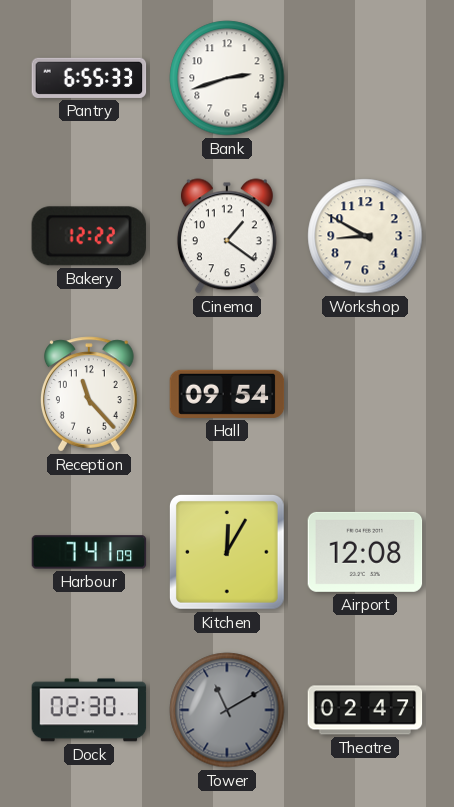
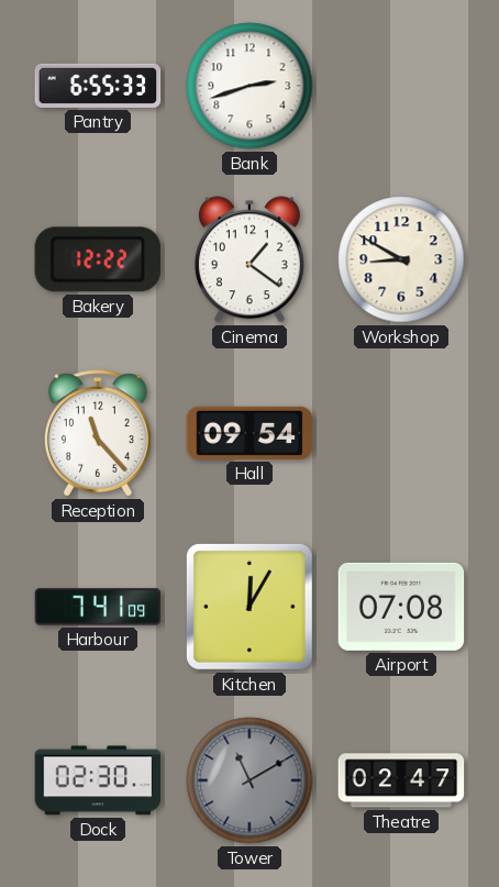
Airport: 12:08 -> 07:08
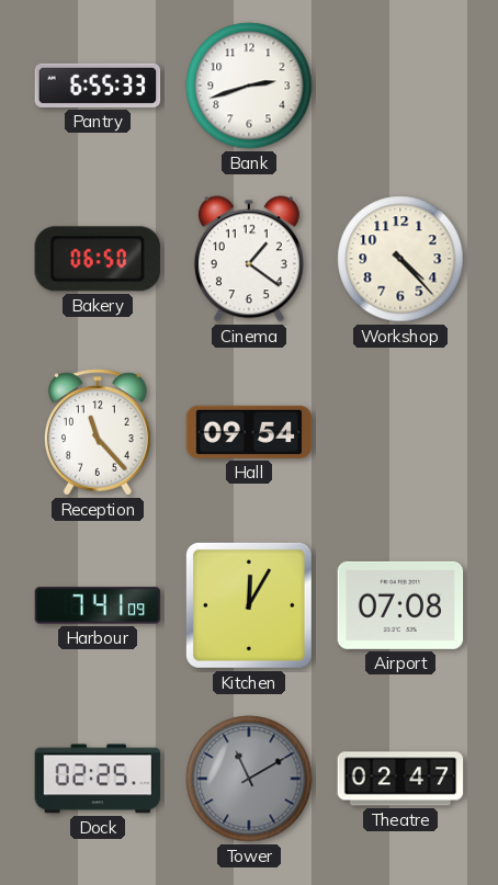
Bakery: 12:22 -> 06:50
Workshop: 8:50 -> 4:23
Dock: 02:30 -> 02:25
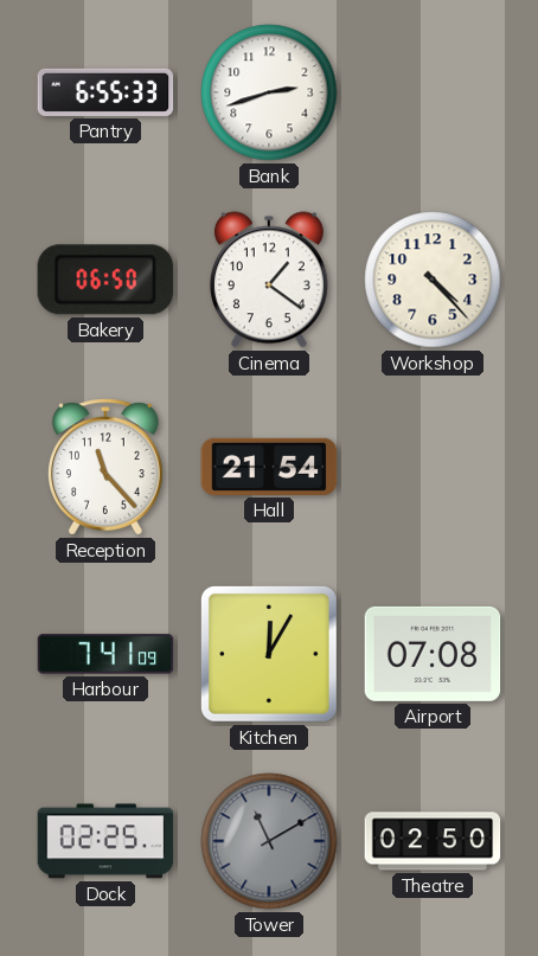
Hall: 09:54 -> 21:54
Theatre: 02:47 -> 02:50
